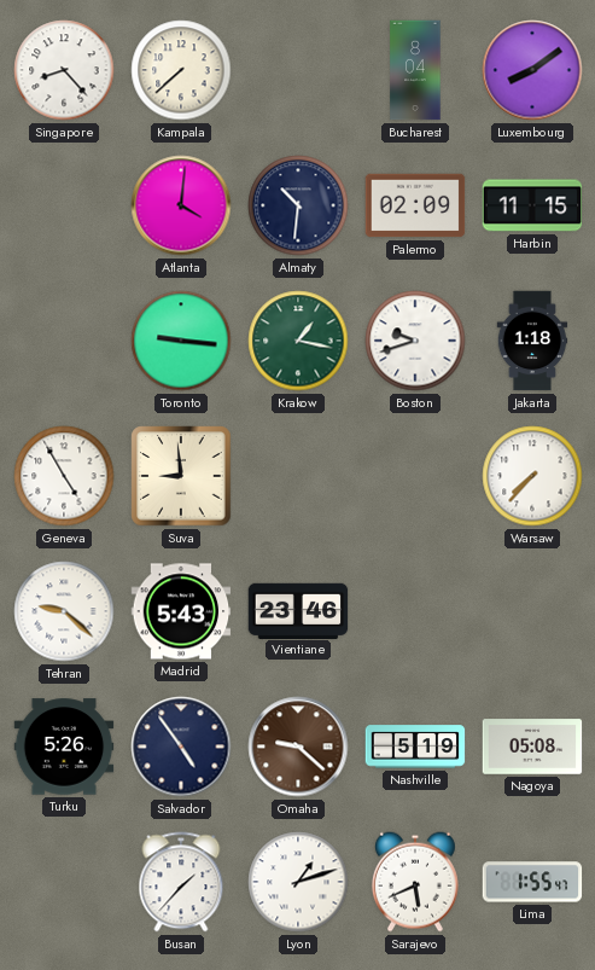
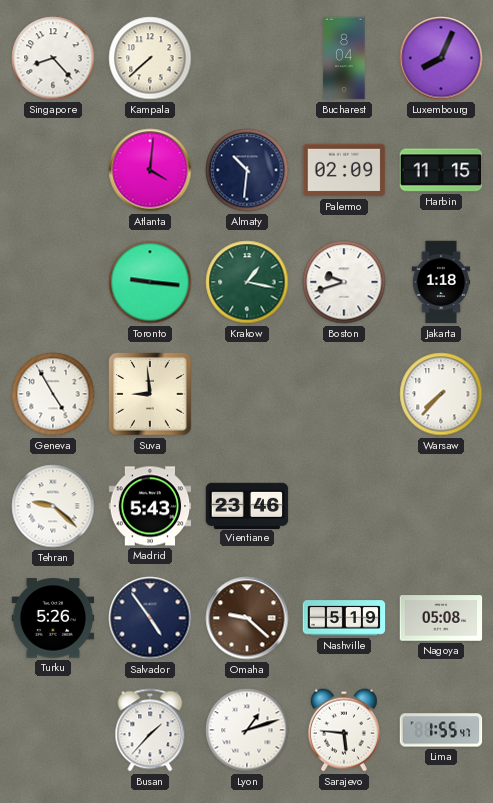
Luxembourg: 8:09 -> 8:04
Sarajevo: 5:41 -> 5:46
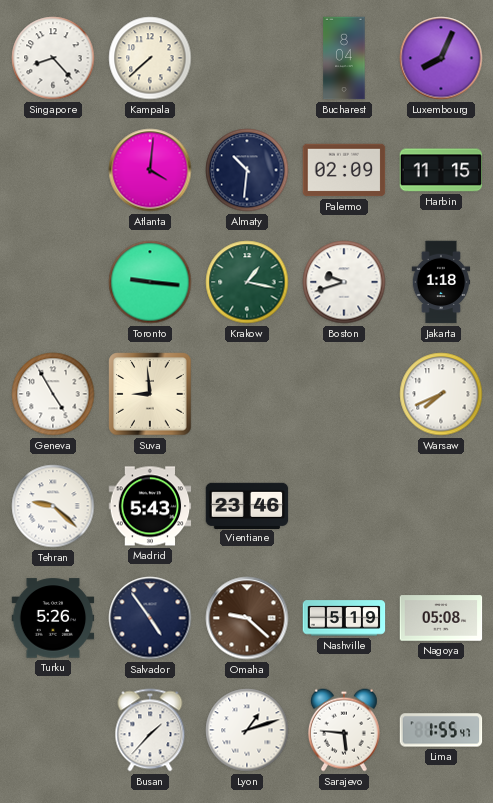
Warsaw: 7:37 -> 7:41
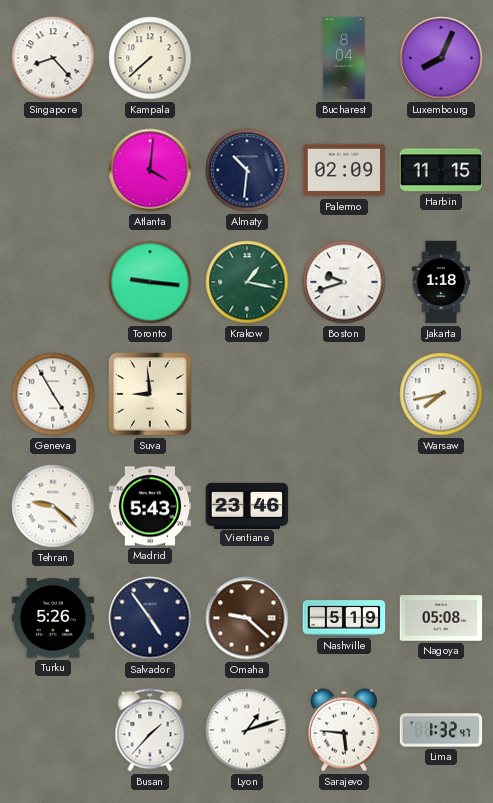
Warsaw: 7:41 -> 7:43
Lima: 1:55 -> 1:32
